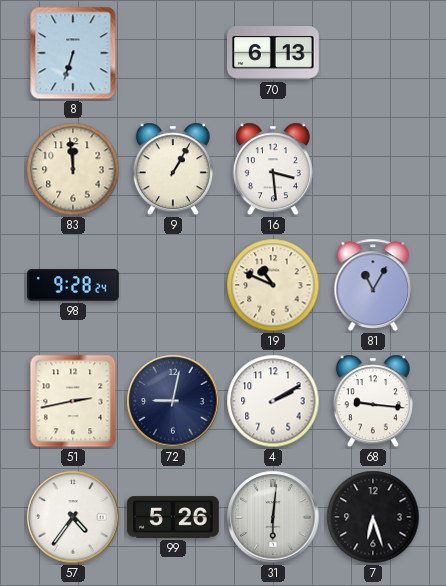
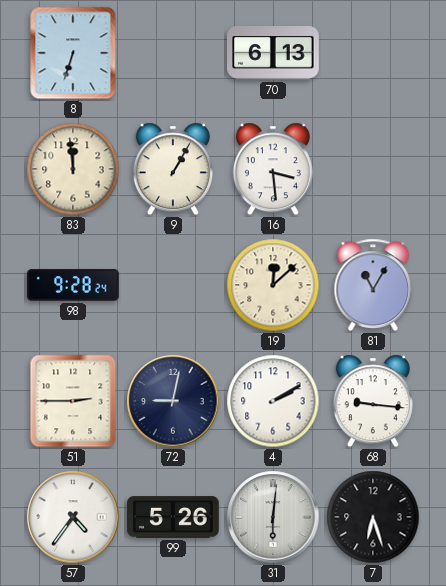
19: 10:49 -> 12:08
51: 2:43 -> 2:45
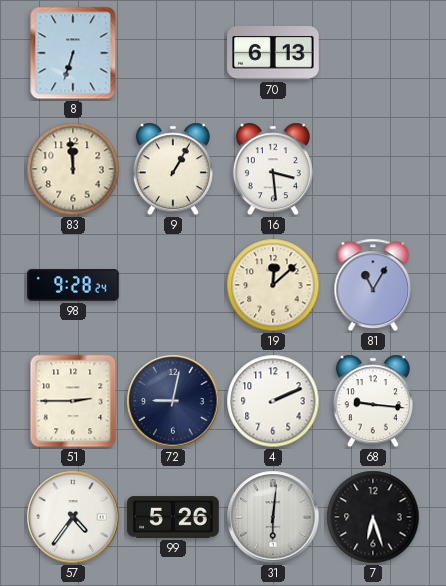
4: 2:10 -> 2:11
